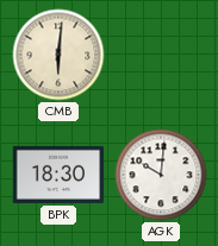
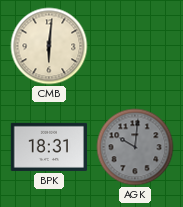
BPK: 18:30 -> 18:31
AGK dial: white -> grey
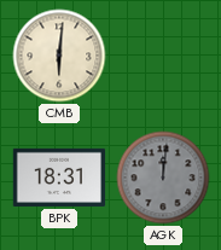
AGK: 10:01 -> 12:01
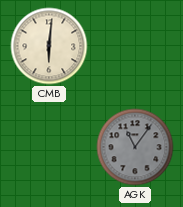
BPK: 18:31 -> none
AGK: 12:01 -> 11:06
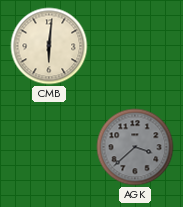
AGK: 11:06 -> 3:38
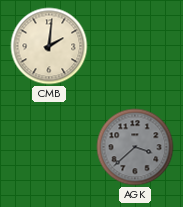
CMB: 6:01 -> 2:01
